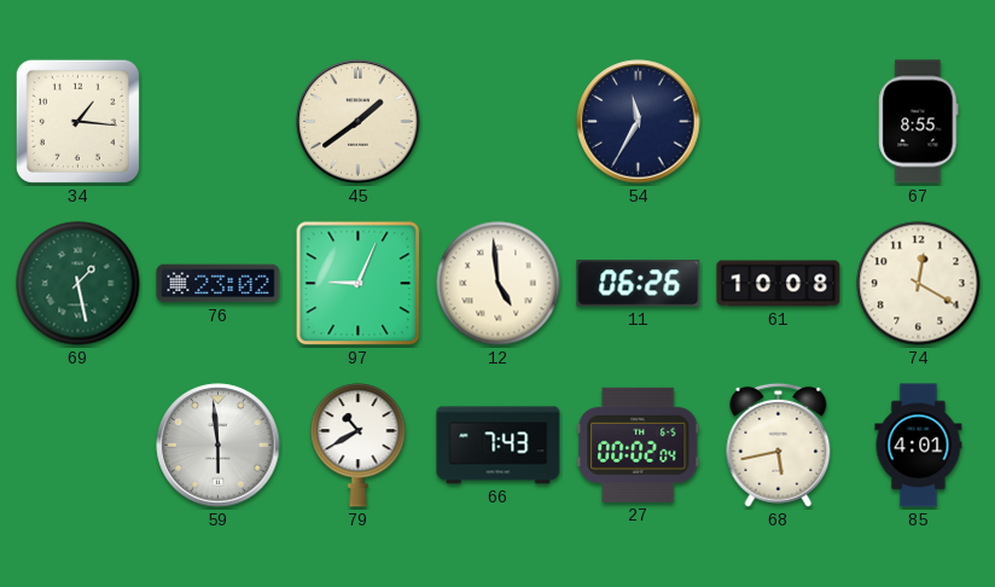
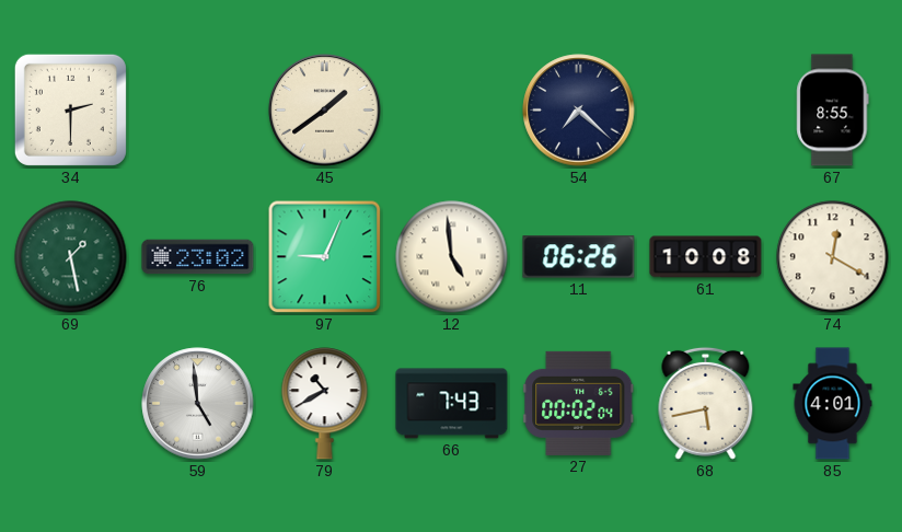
34: 1:16 -> 2:30
54: 11:35 -> 7:22
59: 5:59 -> 4:59
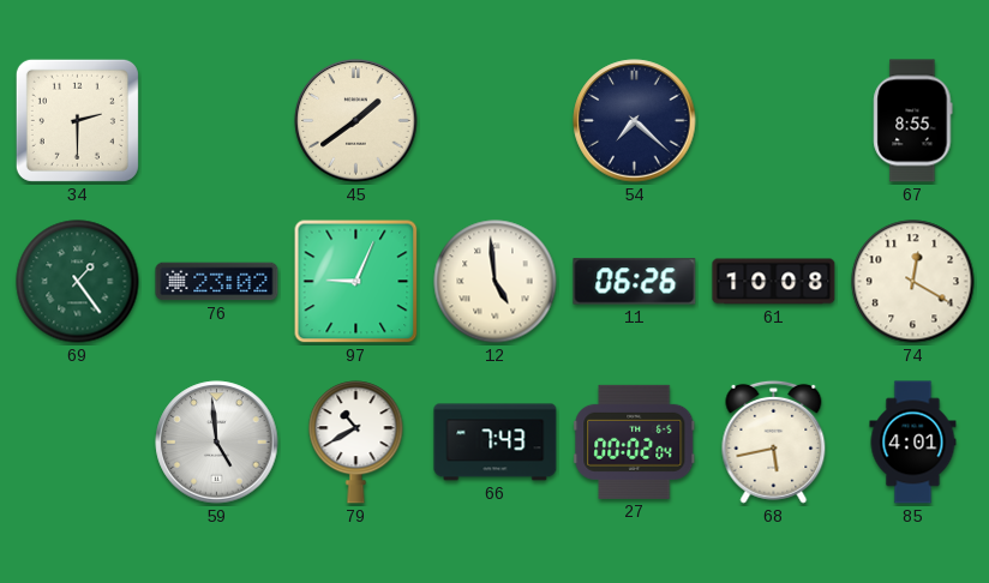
69: 1:28 -> 1:24
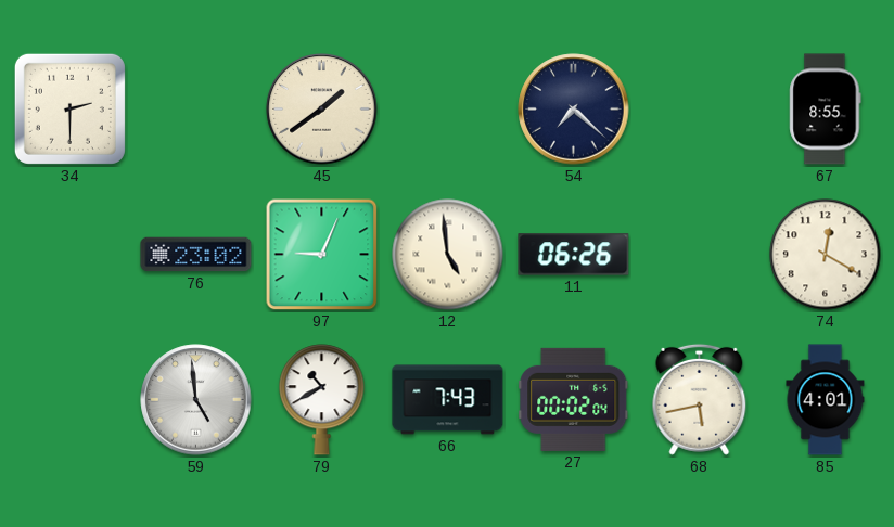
69: 1:24 -> none
61: 10:08 -> none
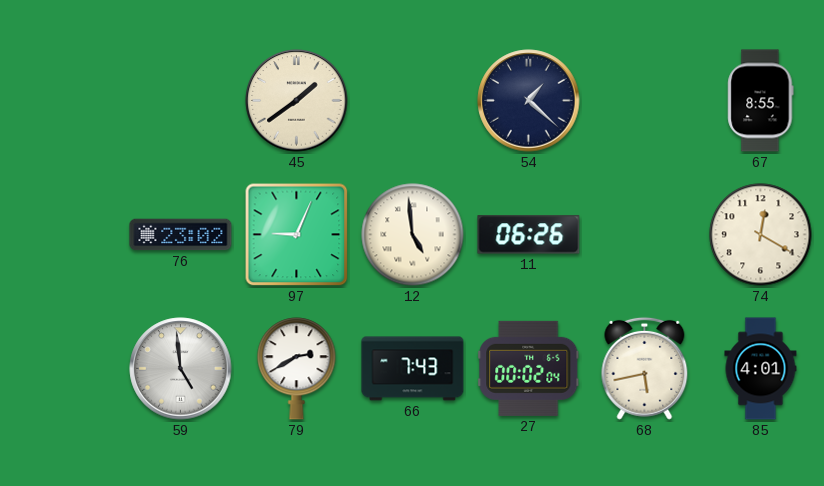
34: 2:30 -> none
54: 7:22 -> 1:22
79: 10:40 -> 2:40
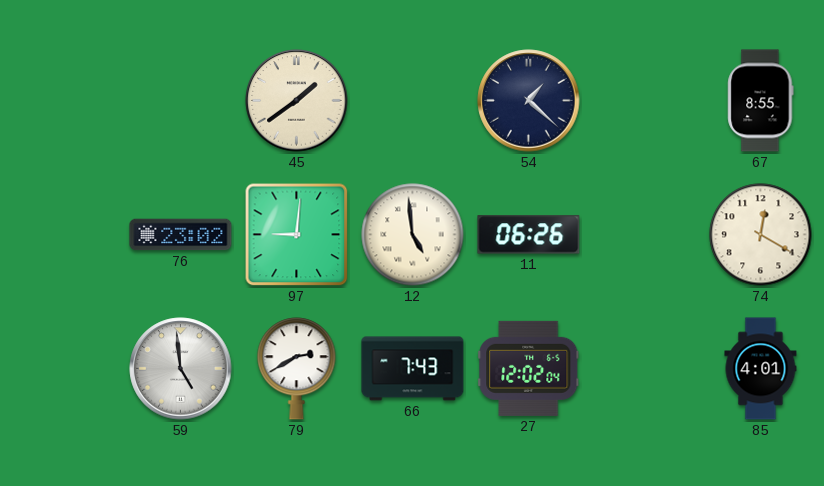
97: 9:04 -> 9:01
27: 00:02 -> 12:02
68: 5:43 -> none
